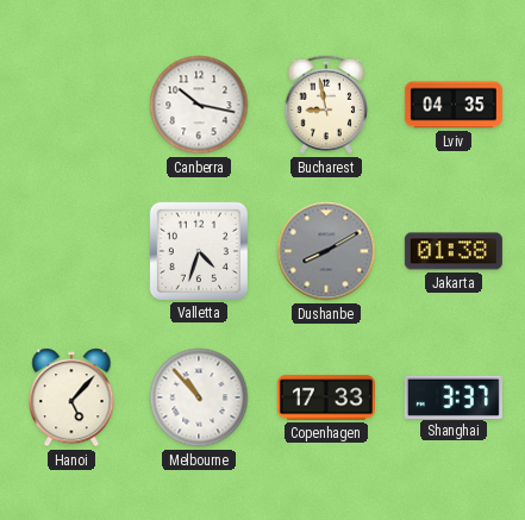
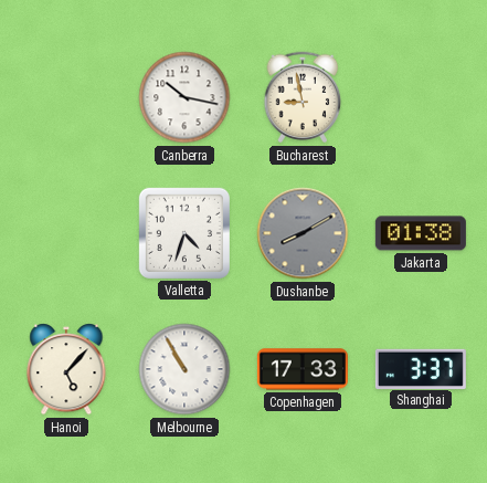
Lviv: 04:35 -> none
Melbourne: 10:53 -> 10:55
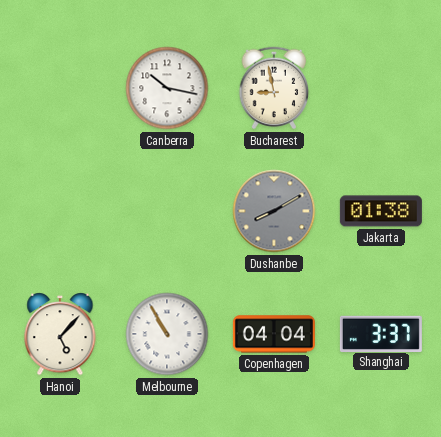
Valletta: 4:33 -> none
Copenhagen: 17:33 -> 04:04
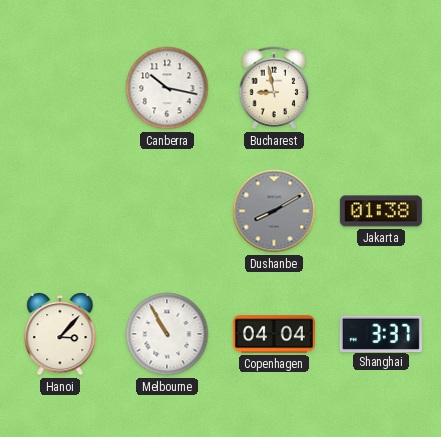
Hanoi: 5:07 -> 3:07
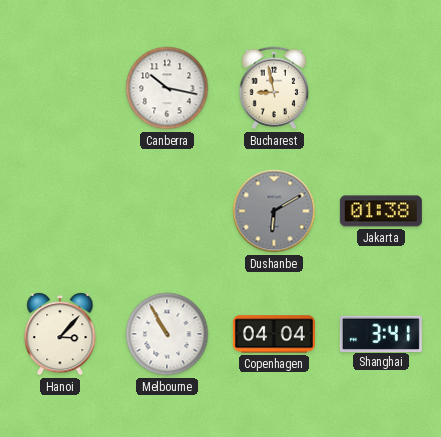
Dushanbe: 8:10 -> 6:10
Shanghai: 3:37 -> 3:41
